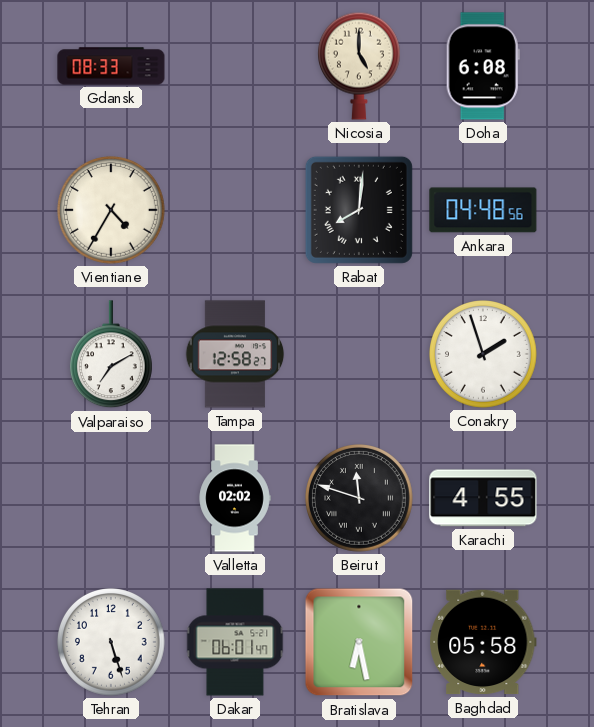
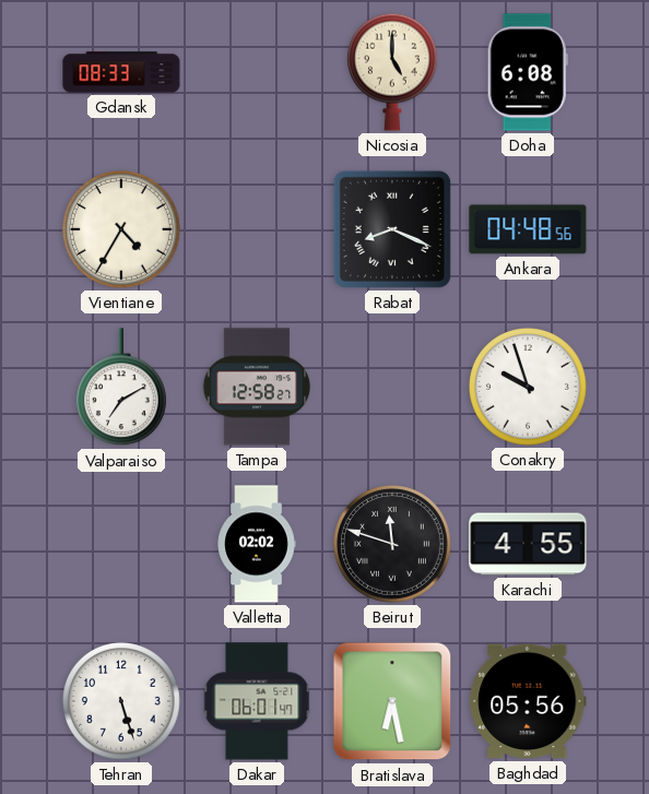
Rabat: 8:01 -> 8:19
Conakry: 1:57 -> 9:57
Baghdad: 05:58 -> 05:56
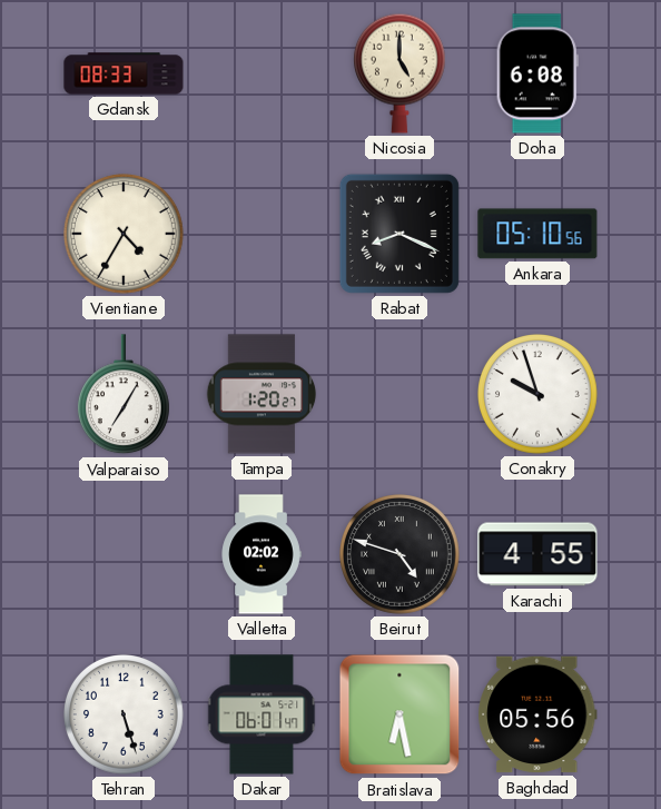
Ankara: 04:48 -> 05:10
Valparaiso: 7:10 -> 7:05
Tampa: 12:58 -> 1:20
Beirut: 11:48 -> 4:48
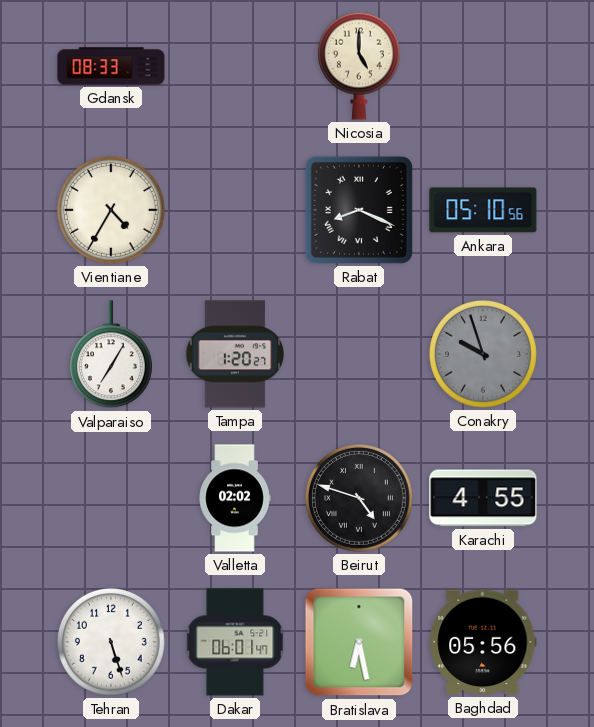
Doha: 6:08 -> none
Conakry dial: white -> grey
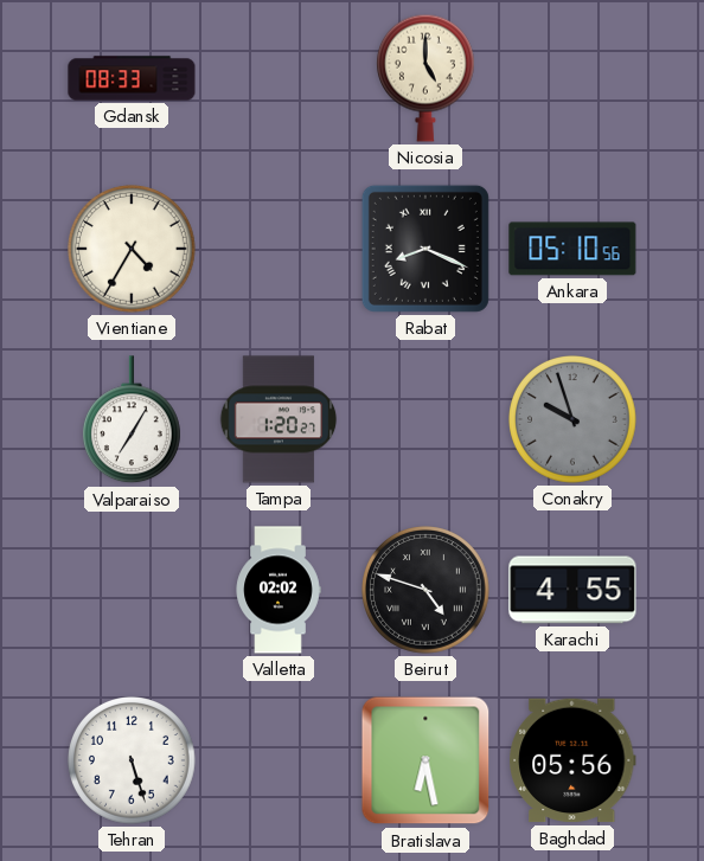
Dakar: 06:01 -> none
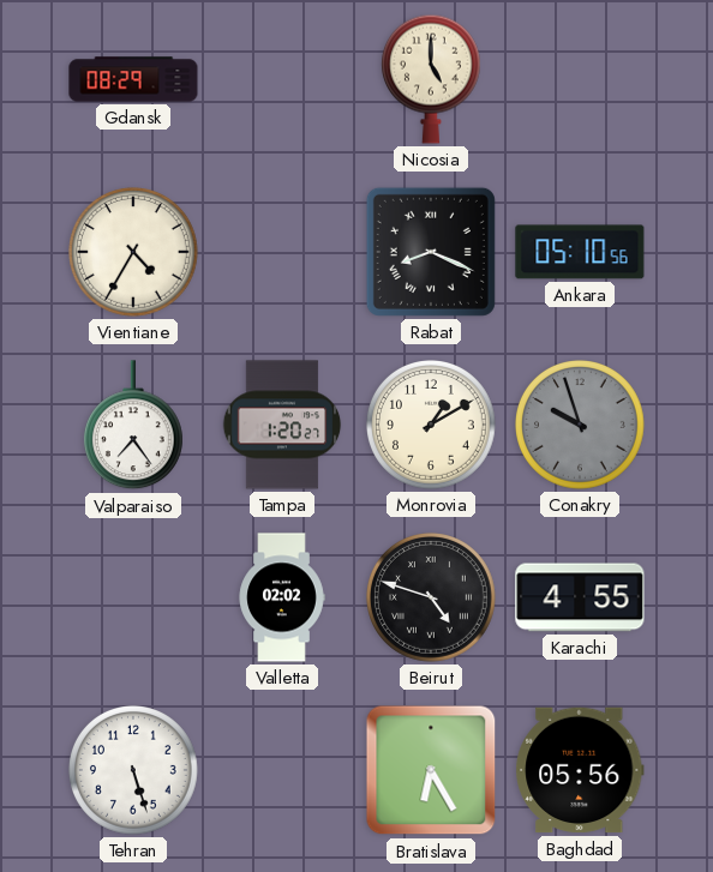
Gdansk: 08:33 -> 08:29
Valparaiso: 7:05 -> 7:24
Monrovia: none -> 1:10
Bratislava: 6:28 -> 6:25
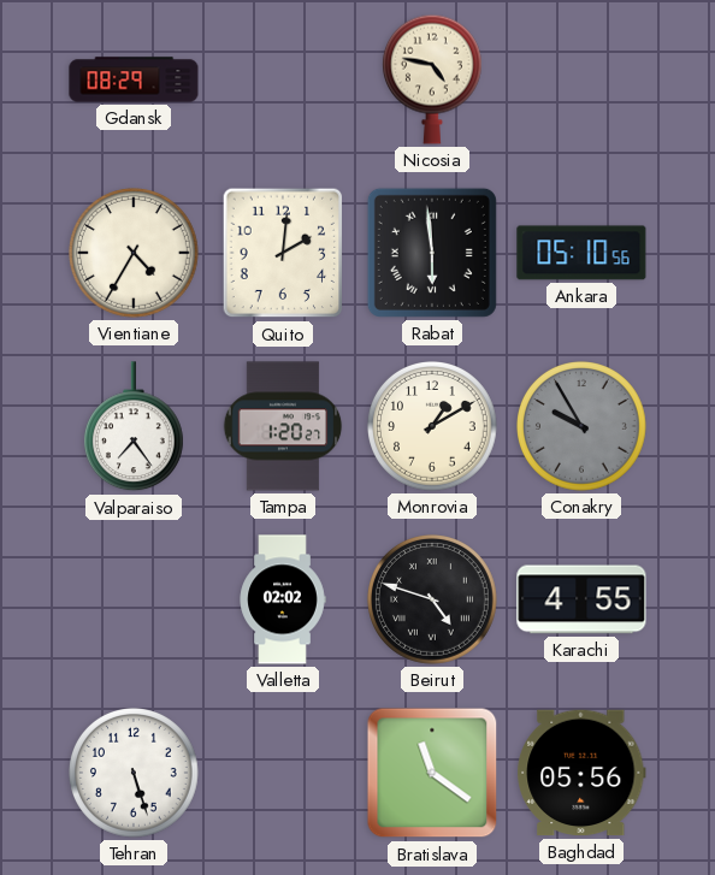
Nicosia: 5:00 -> 4:47
Quito: none -> 2:01
Rabat: 8:19 -> 5:59
Conakry: 9:57 -> 9:55
Bratislava: 6:25 -> 11:21
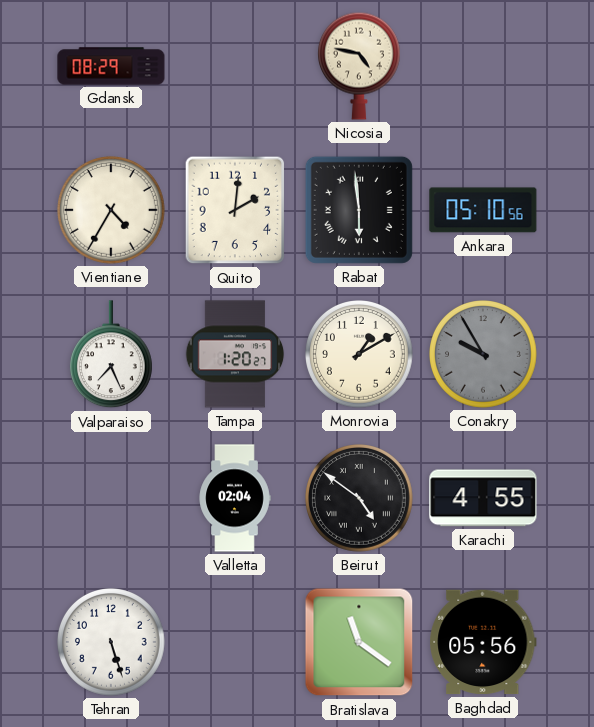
Valparaiso: 7:24 -> 7:26
Valletta: 02:02 -> 02:04
Beirut: 4:48 -> 4:51
